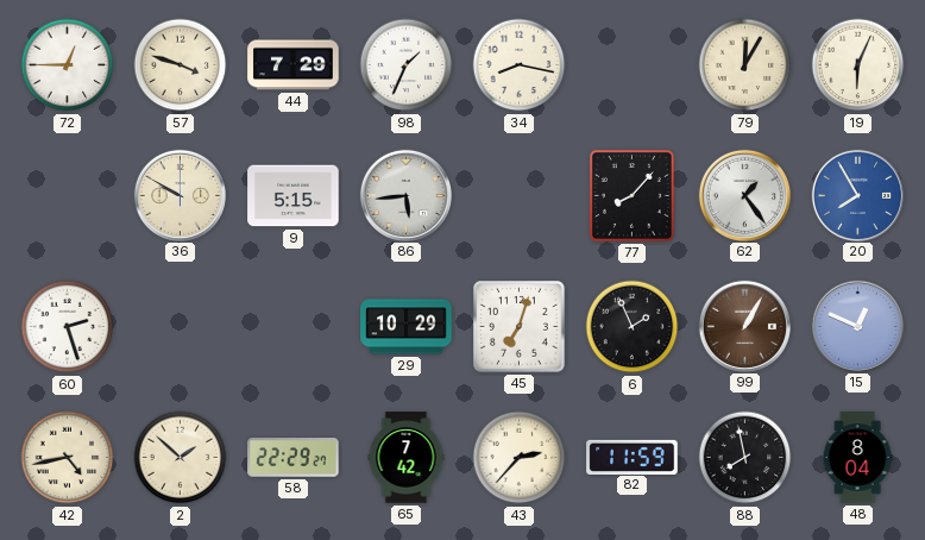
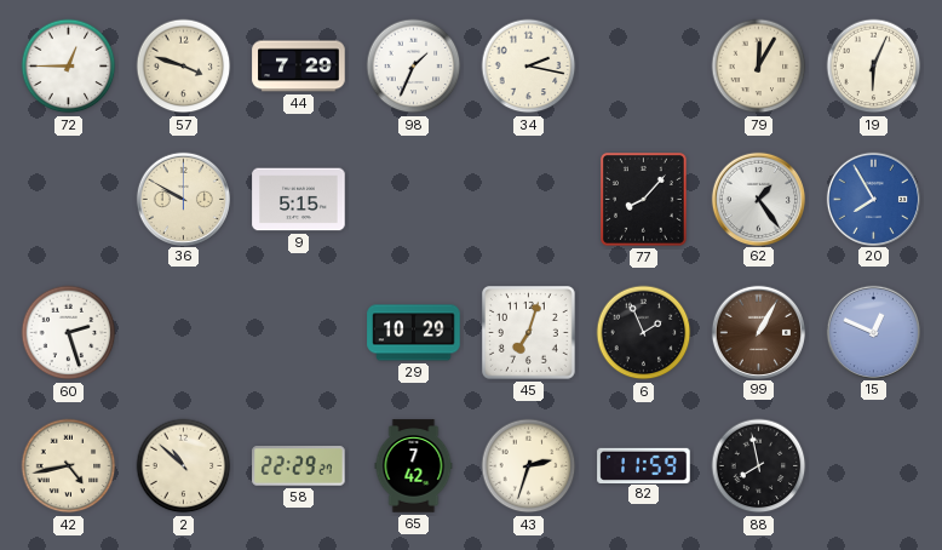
34: 8:17 -> 2:17
86: 5:44 -> none
2: 1:52 -> 10:52
43: 2:37 -> 2:33
48: 8:04 -> none
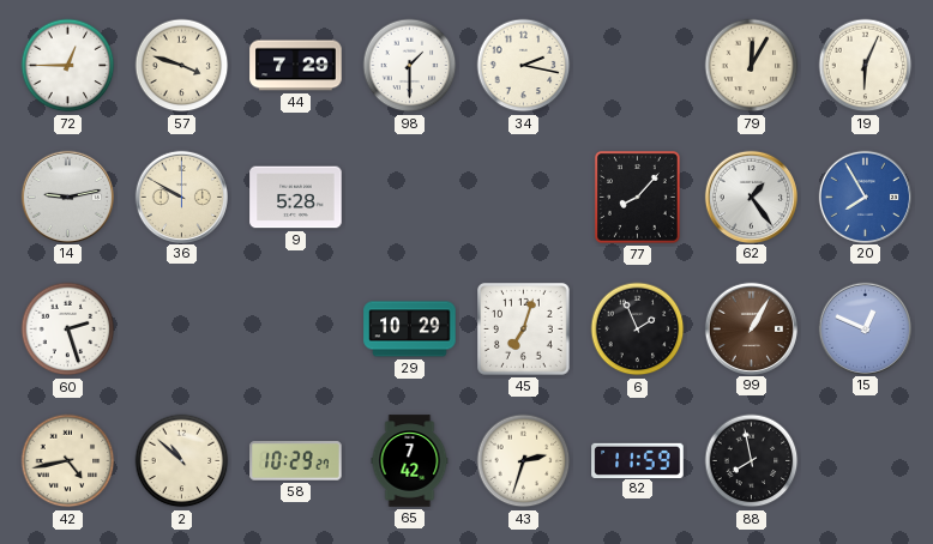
98: 1:34 -> 1:30
14: none -> 9:13
9: 5:15 -> 5:28
58: 22:29 -> 10:29
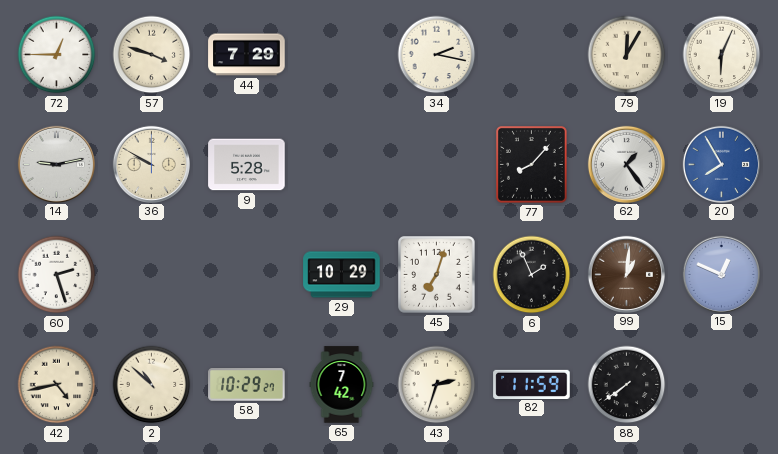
98: 1:30 -> none
99: 1:05 -> 1:01
88: 7:58 -> 7:39
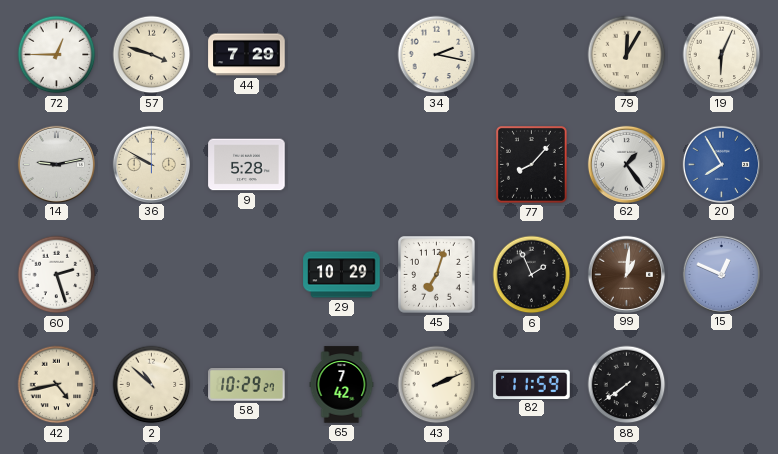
43: 2:33 -> 2:11
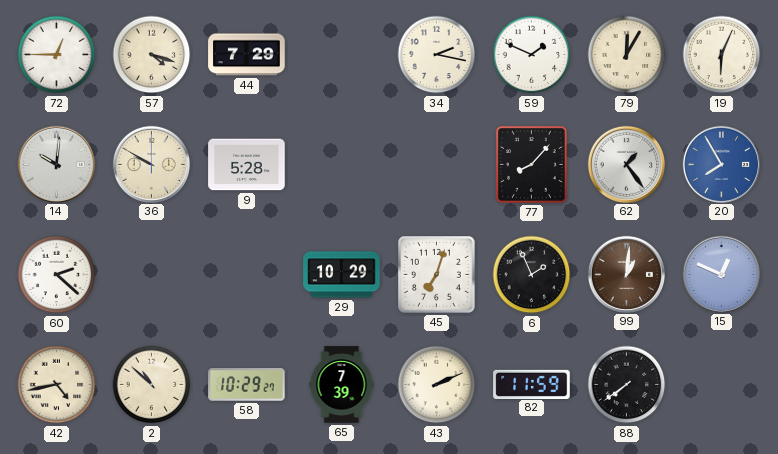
57: 3:48 -> 4:18
59: none -> 1:49
14: 9:13 -> 10:01
60: 2:27 -> 2:22
65: 7:42 -> 7:39
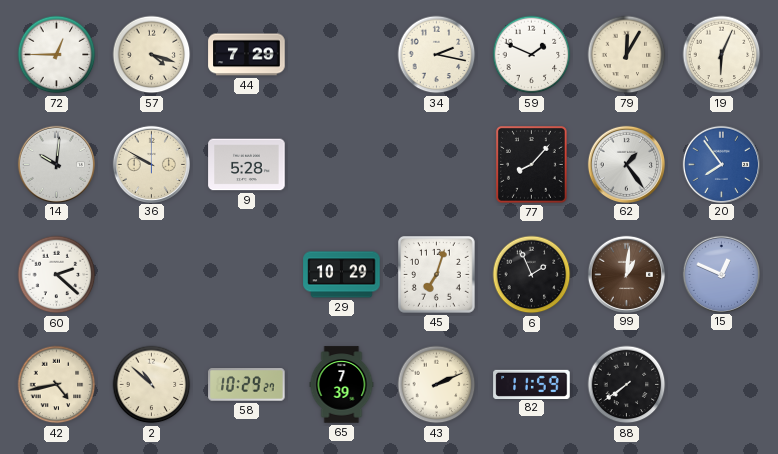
20: 7:55 -> 7:54
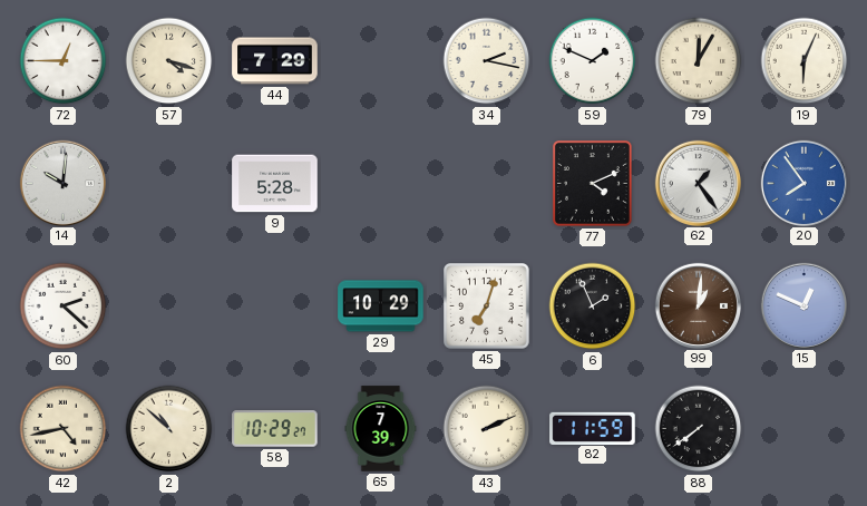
36: 9:50 -> none
77: 8:07 -> 4:11
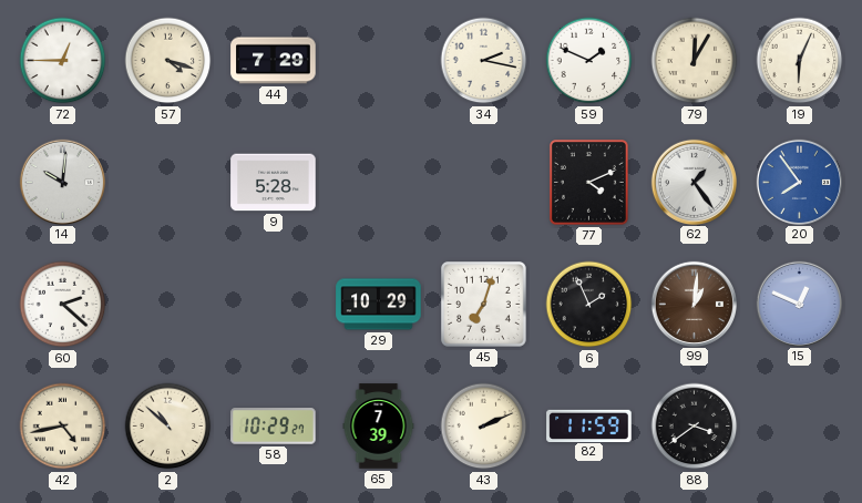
88: 7:39 -> 3:39
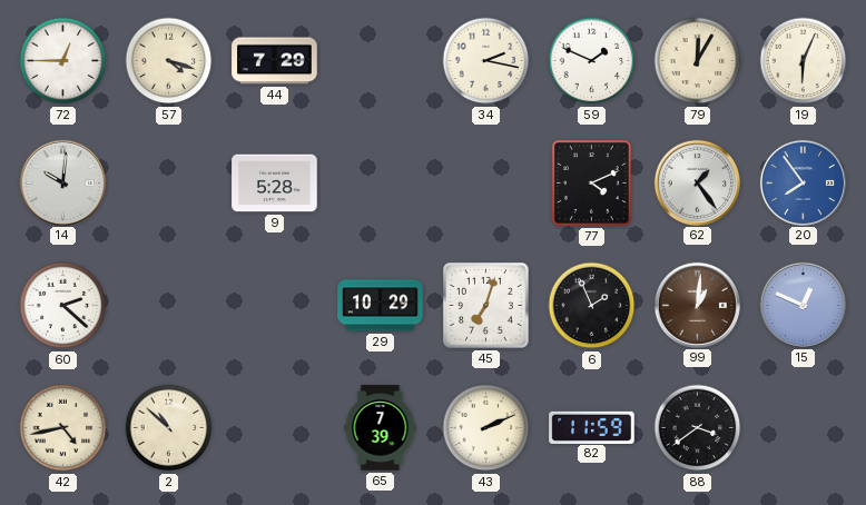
58: 10:29 -> none
